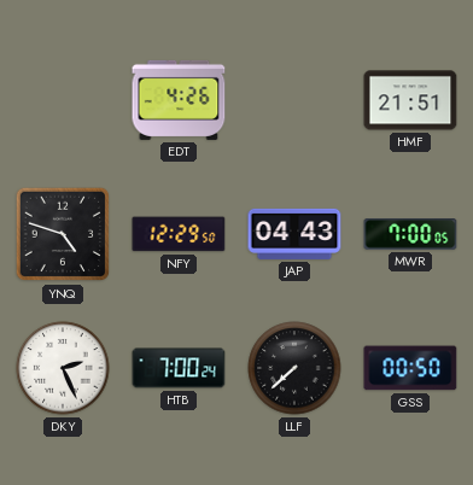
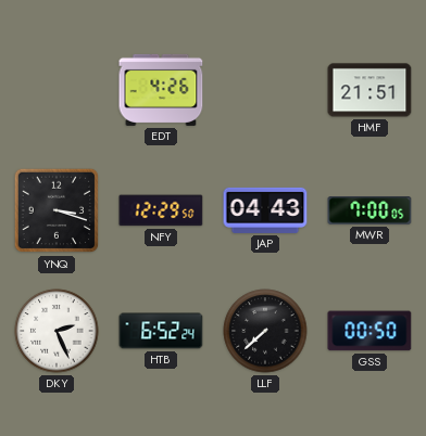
YNQ: 4:48 -> 3:18
HTB: 7:00 -> 6:52
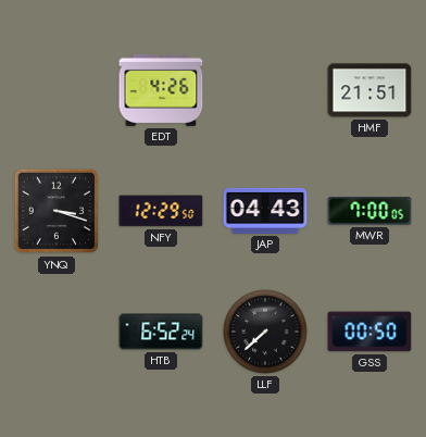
DKY: 2:26 -> none
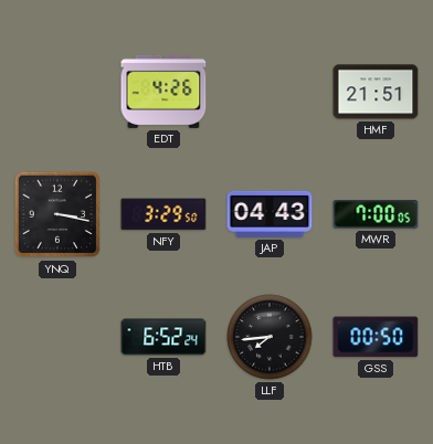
YNQ: 3:18 -> 3:17
NFY: 12:29 -> 3:29
LLF: 7:38 -> 7:44
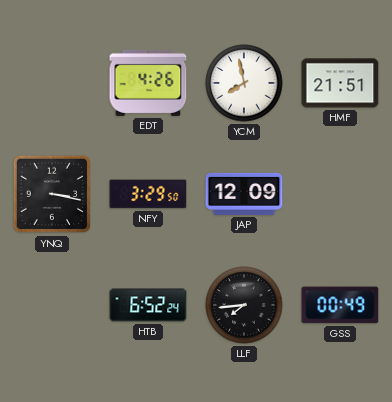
YCM: none -> 7:58
JAP: 04:43 -> 12:09
MWR: 7:00 -> none
GSS: 00:50 -> 00:49
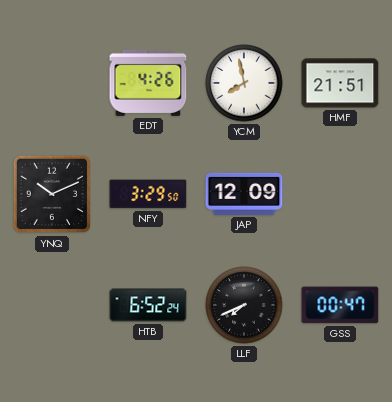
YNQ: 3:17 -> 10:11
LLF: 7:44 -> 7:41
GSS: 00:49 -> 00:47
